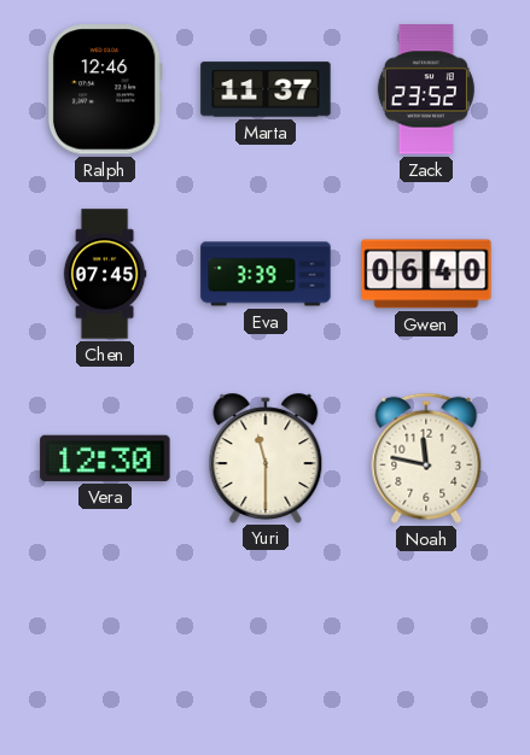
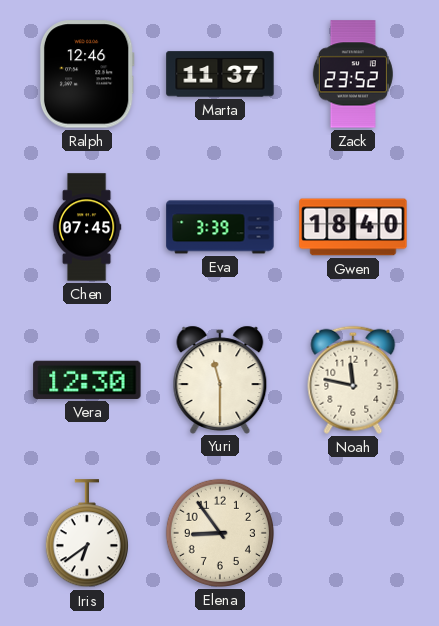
Gwen: 06:40 -> 18:40
Iris: none -> 6:39
Elena: none -> 8:54
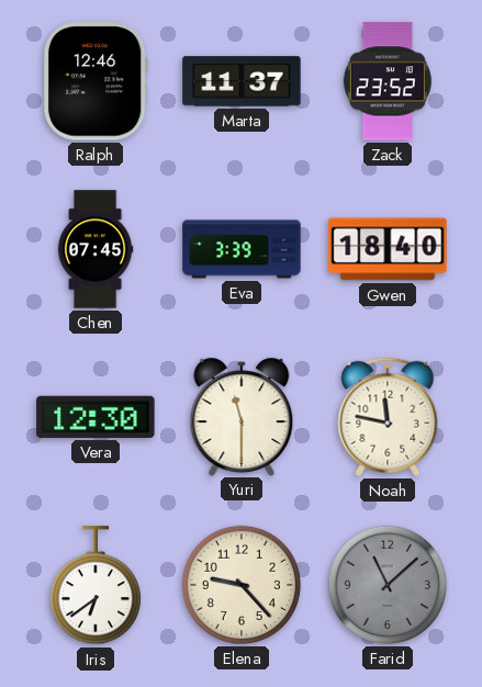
Elena: 8:54 -> 9:23
Farid: none -> 11:08
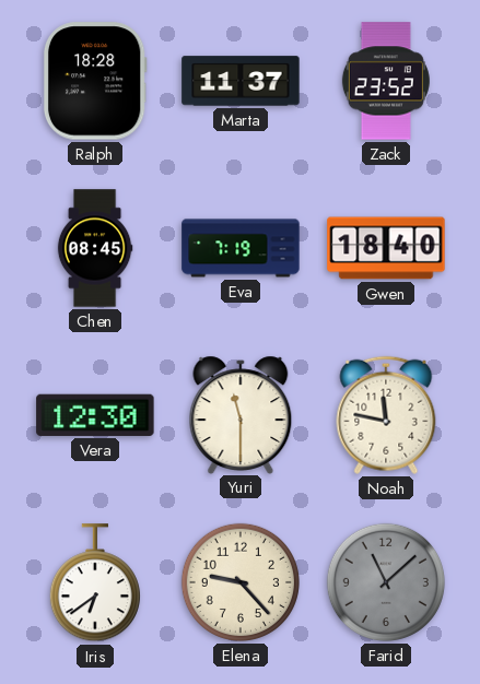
Ralph: 12:46 -> 18:28
Chen: 07:45 -> 08:45
Eva: 3:39 -> 7:19
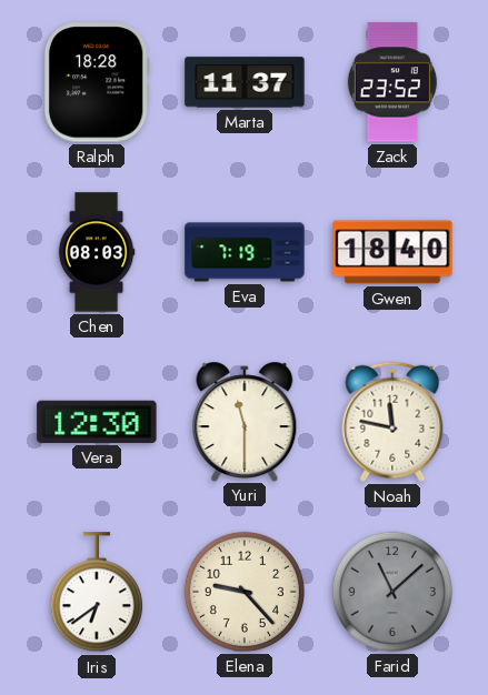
Chen: 08:45 -> 08:03
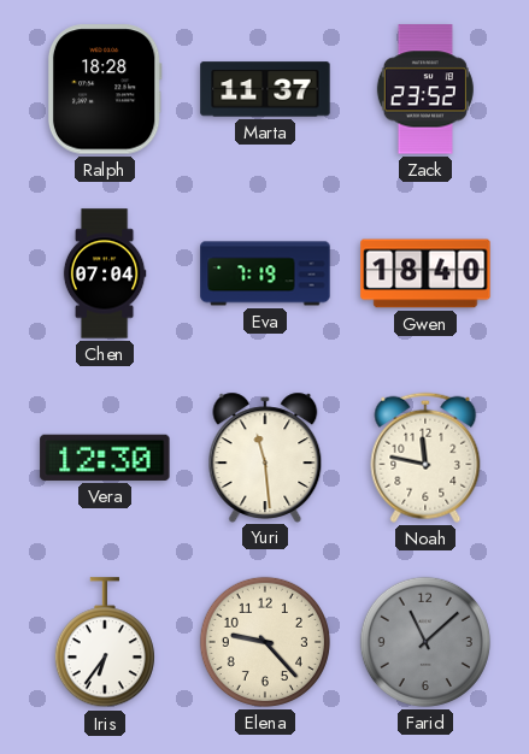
Chen: 08:03 -> 07:04
Yuri: 11:30 -> 11:29
Iris: 6:39 -> 6:36
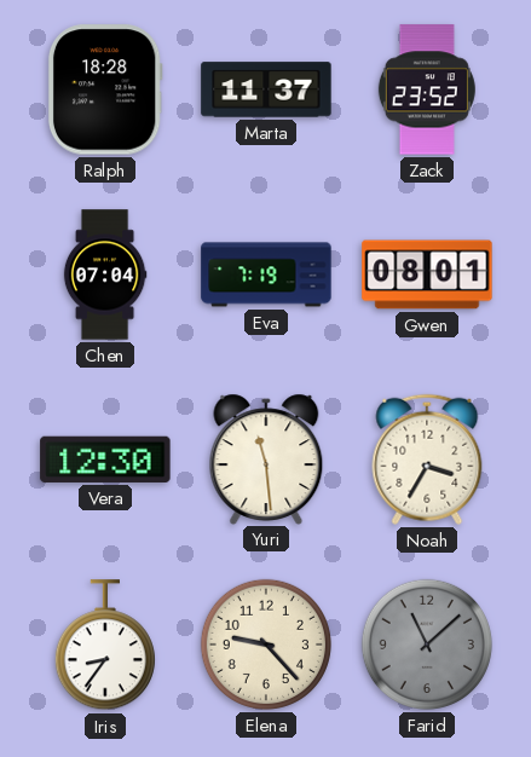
Gwen: 18:40 -> 08:01
Noah: 11:47 -> 3:35
Iris: 6:36 -> 8:36
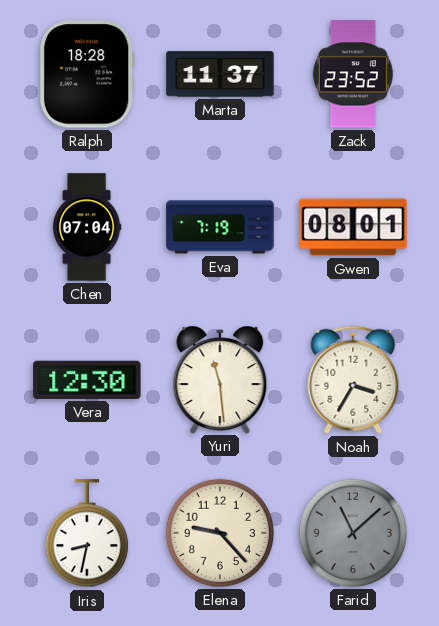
Iris: 8:36 -> 8:32
